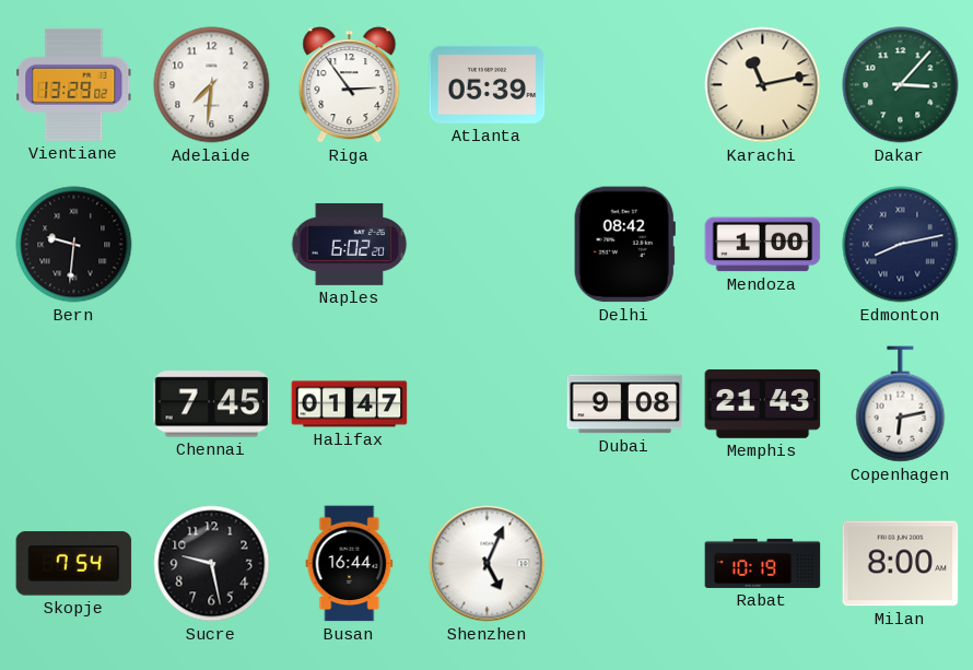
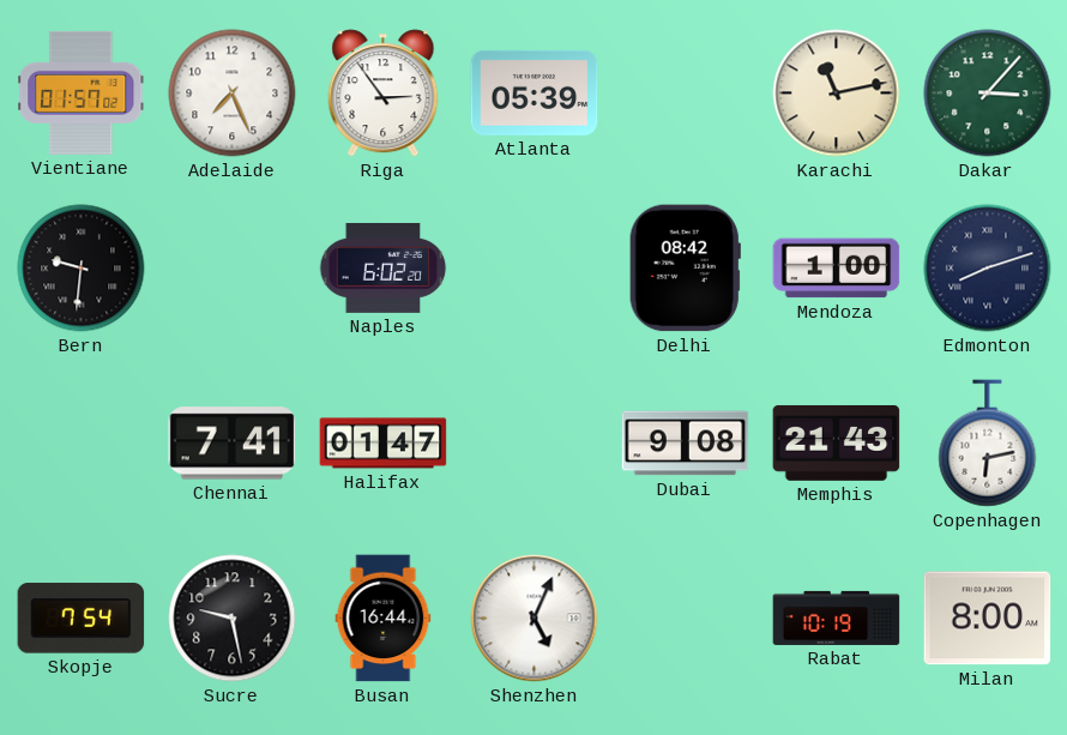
Vientiane: 13:29 -> 01:57
Adelaide: 7:31 -> 7:26
Edmonton: 8:13 -> 8:12
Chennai: 7:45 -> 7:41
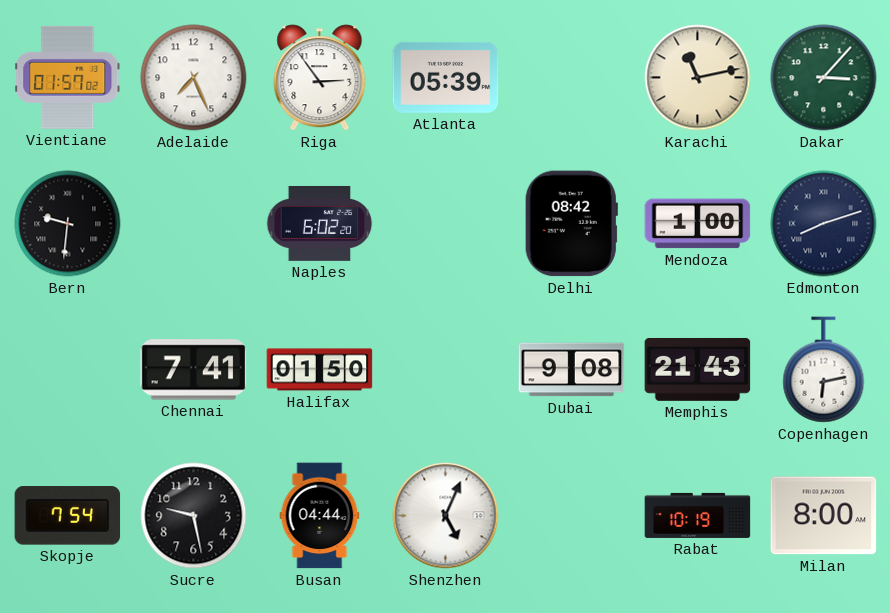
Halifax: 01:47 -> 01:50
Busan: 16:44 -> 04:44
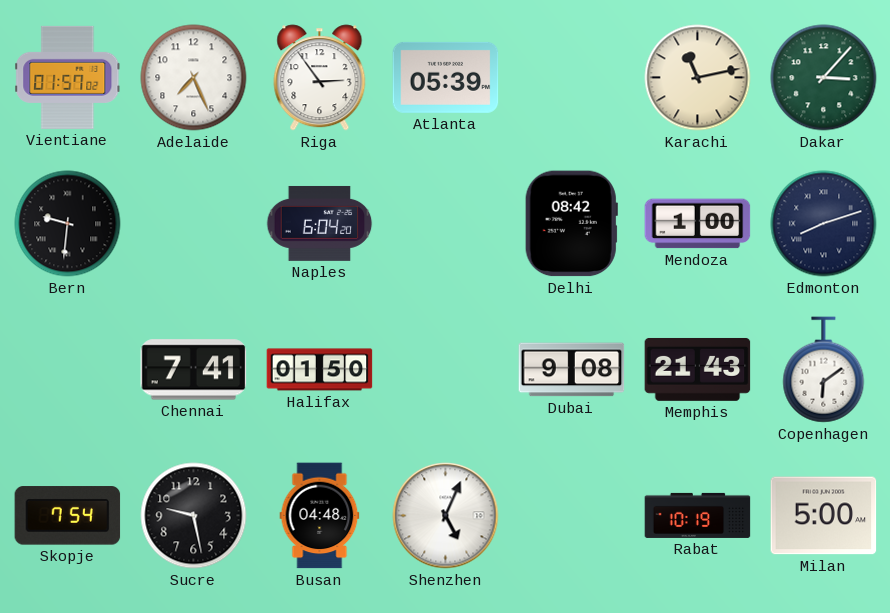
Naples: 6:02 -> 6:04
Copenhagen: 6:13 -> 6:09
Busan: 04:44 -> 04:48
Milan: 8:00 -> 5:00
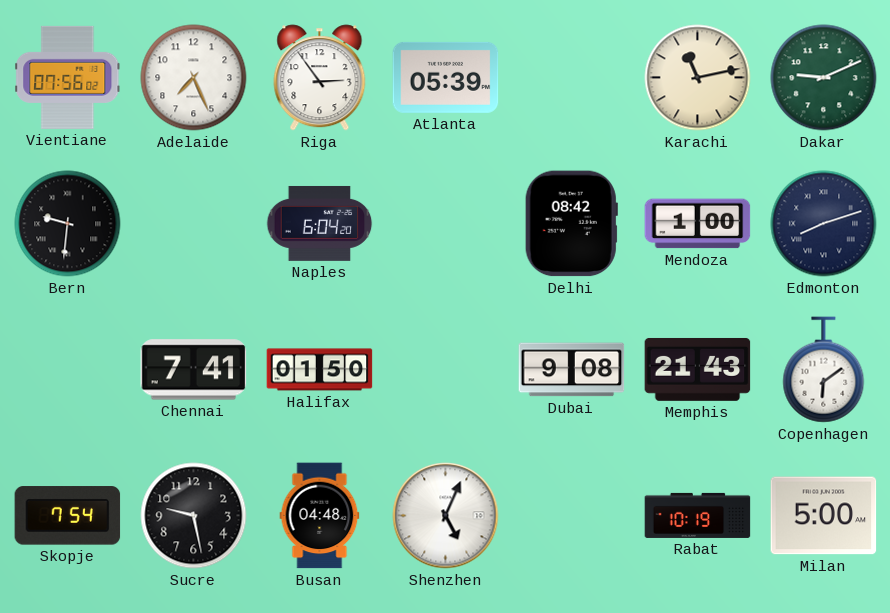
Vientiane: 01:57 -> 07:56
Dakar: 3:07 -> 9:11
